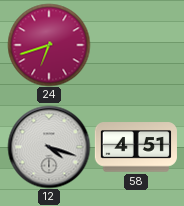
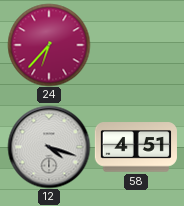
24: 6:42 -> 6:37
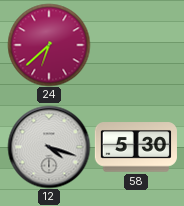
24: 6:37 -> 6:38
58: 4:51 -> 5:30
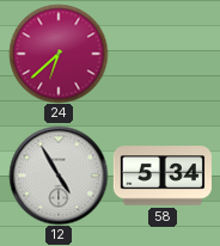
12: 4:18 -> 4:55
58: 5:30 -> 5:34
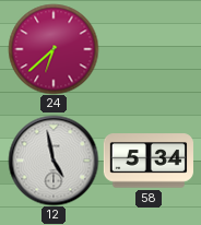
12: 4:55 -> 4:58
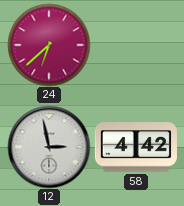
12: 4:58 -> 2:58
58: 5:34 -> 4:42
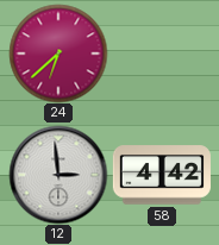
12: 2:58 -> 2:59
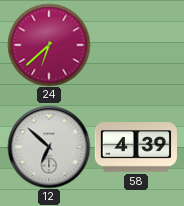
12: 2:59 -> 6:52
58: 4:42 -> 4:39
